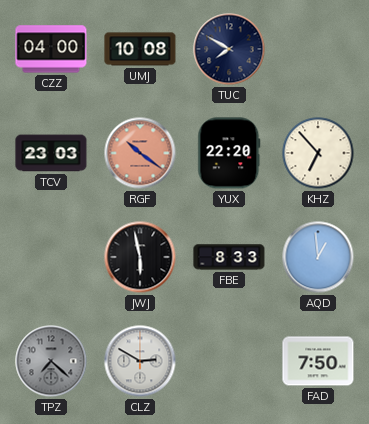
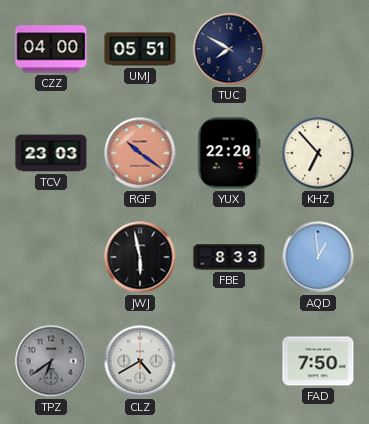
UMJ: 10:08 -> 05:51
TPZ: 7:22 -> 6:39
CLZ: 2:50 -> 4:40
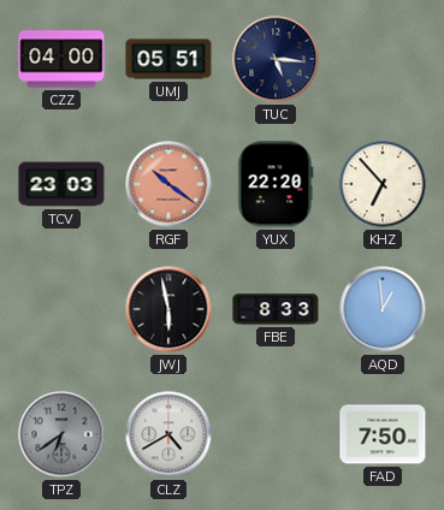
TUC: 7:50 -> 5:16
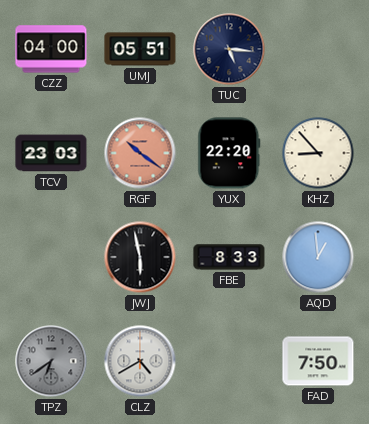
KHZ: 6:53 -> 8:53
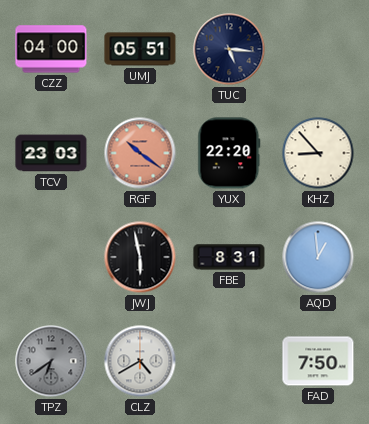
FBE: 8:33 -> 8:31
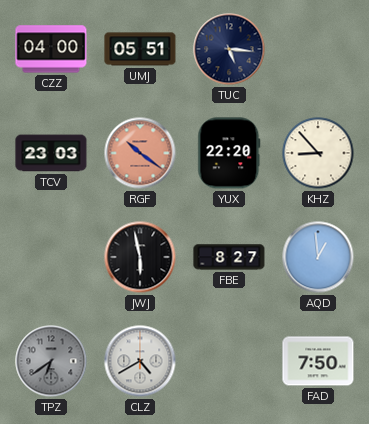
FBE: 8:31 -> 8:27
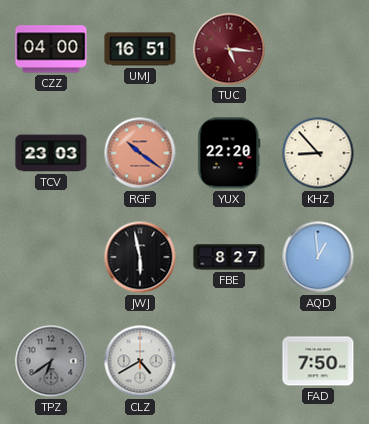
UMJ: 05:51 -> 16:51
TUC dial: navy -> burgundy
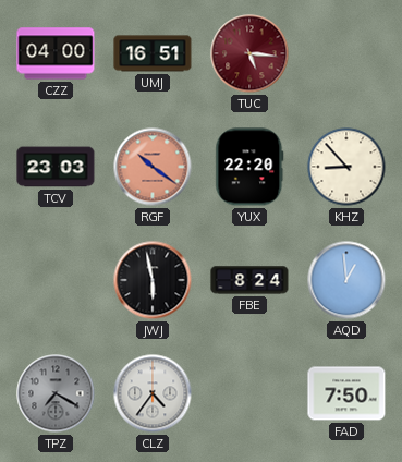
FBE: 8:27 -> 8:24
TPZ: 6:39 -> 7:20
CLZ: 4:40 -> 4:36
